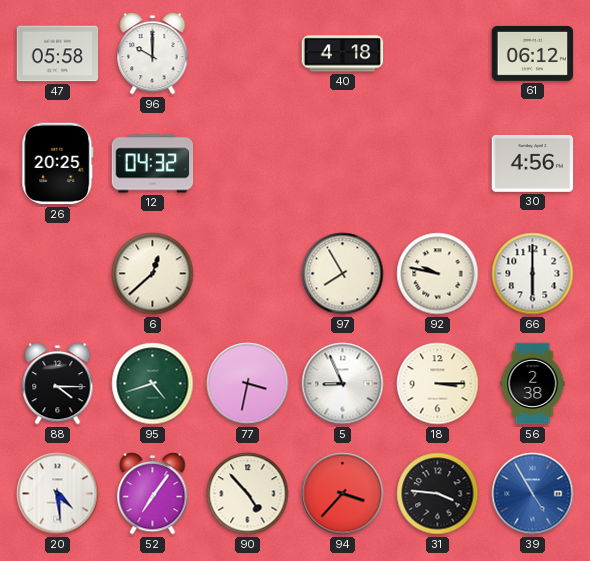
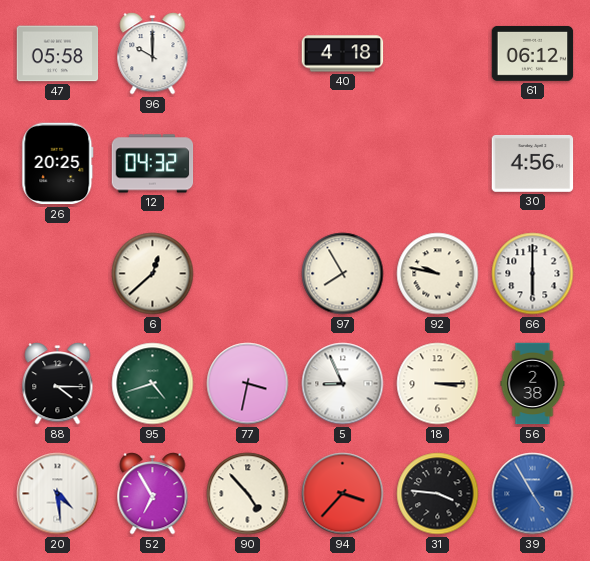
52: 7:06 -> 6:55
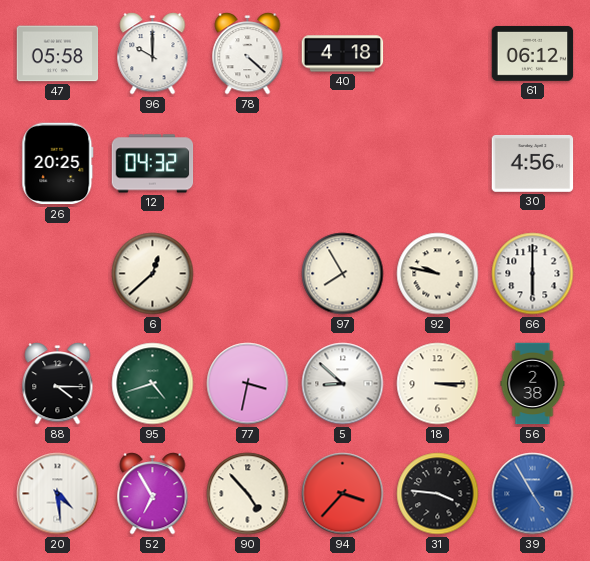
78: none -> 4:22
5: 8:56 -> 8:52
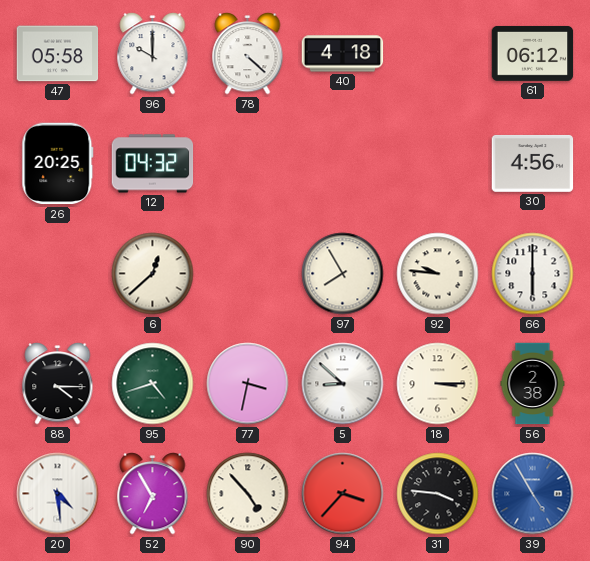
92: 9:47 -> 9:46
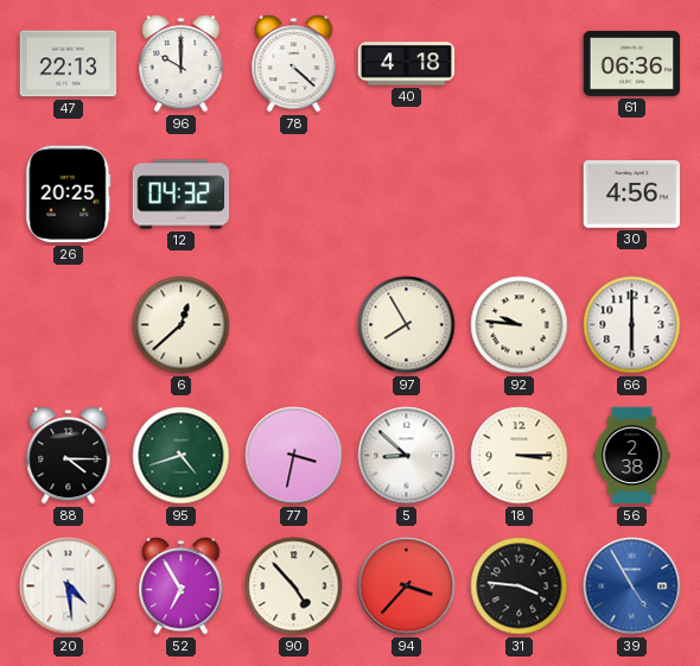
47: 05:58 -> 22:13
61: 06:12 -> 06:36
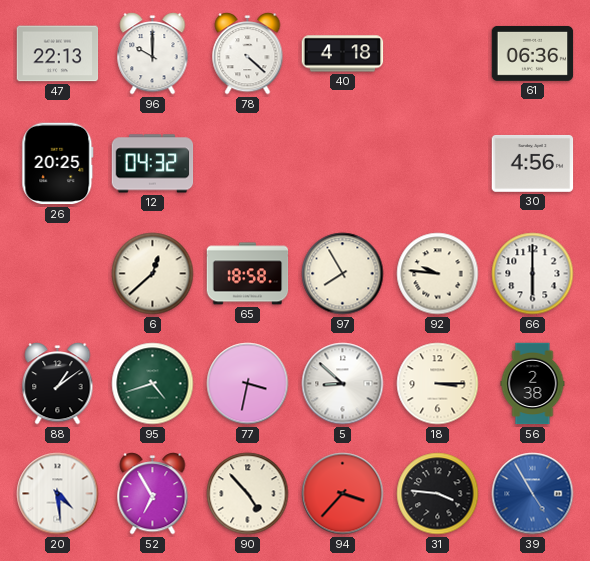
65: none -> 18:58
88: 4:15 -> 1:09
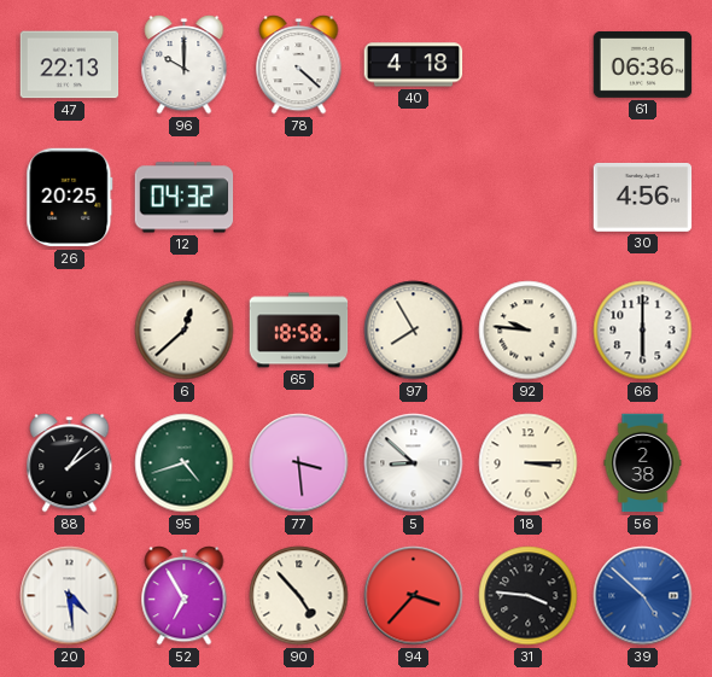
77: 3:32 -> 3:29
39: 4:55 -> 4:52
